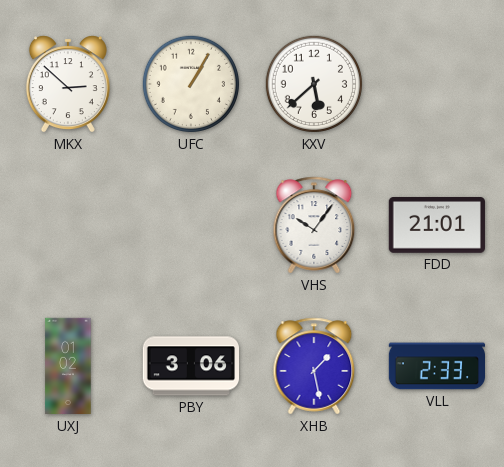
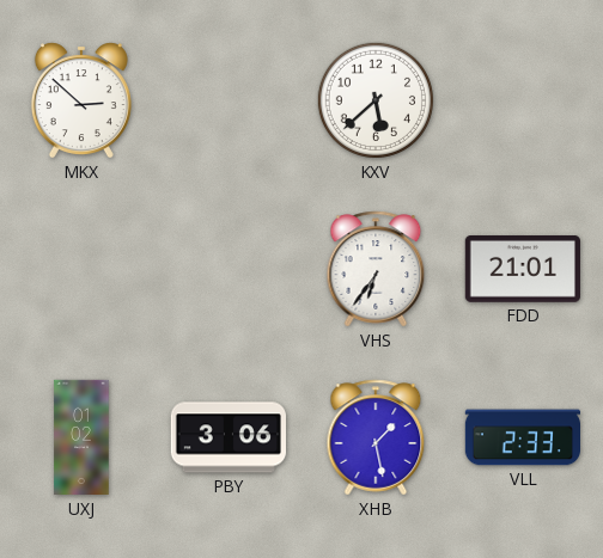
UFC: 1:05 -> none
VHS: 10:06 -> 6:36
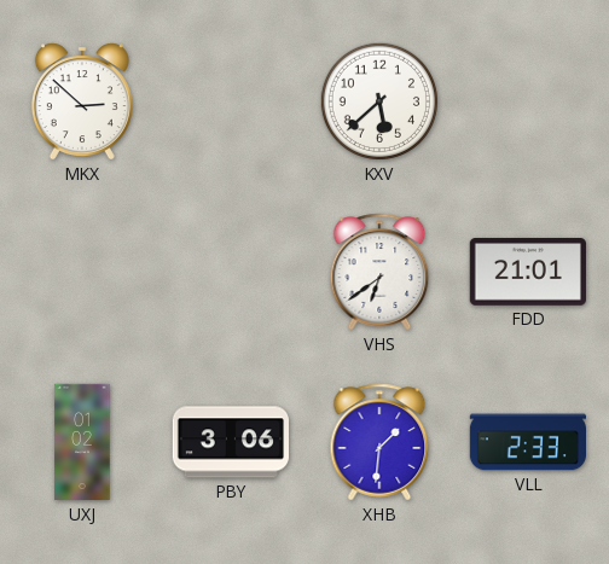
VHS: 6:36 -> 6:39
XHB: 1:28 -> 1:31
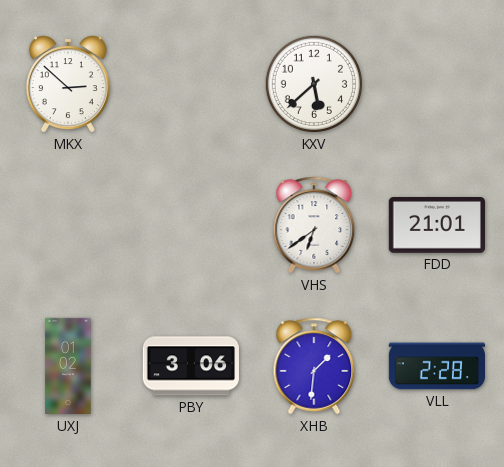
VLL: 2:33 -> 2:28
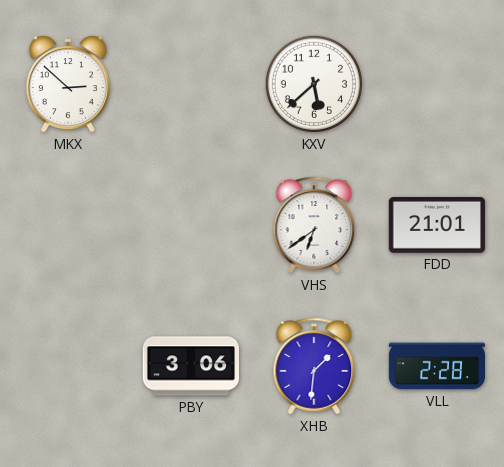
UXJ: 01:02 -> none
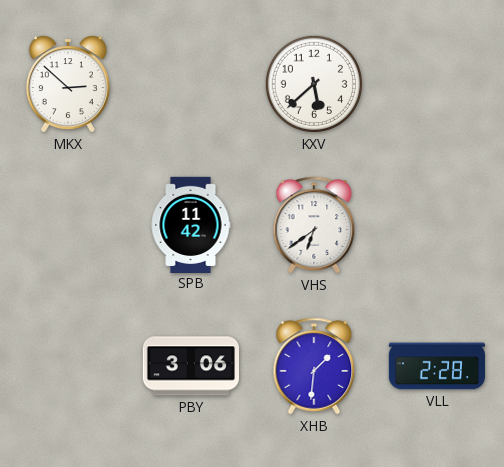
SPB: none -> 11:42
FDD: 21:01 -> none
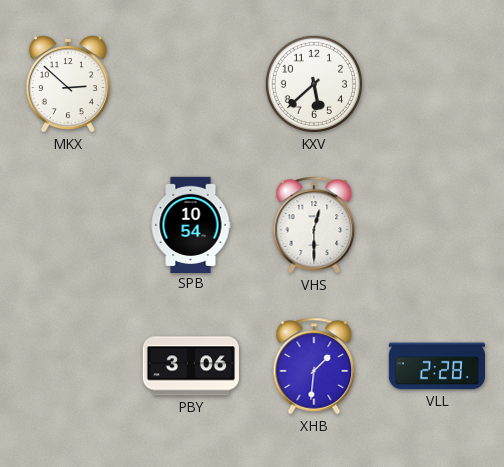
SPB: 11:42 -> 10:54
VHS: 6:39 -> 12:30
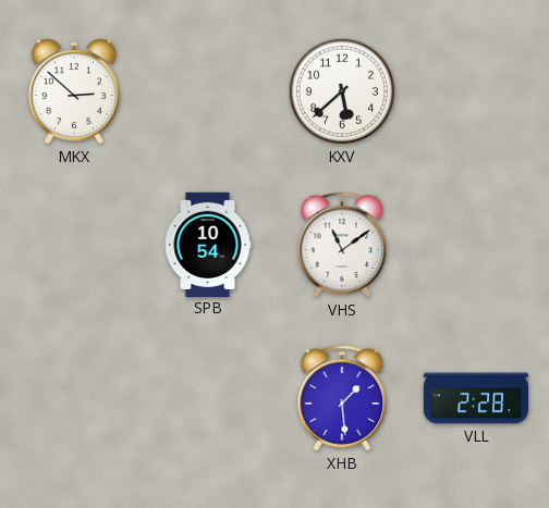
VHS: 12:30 -> 11:09
PBY: 3:06 -> none
XHB: 1:31 -> 1:29
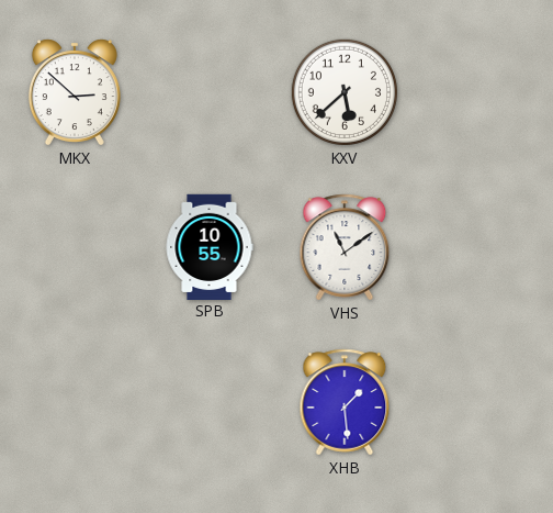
SPB: 10:54 -> 10:55
VLL: 2:28 -> none
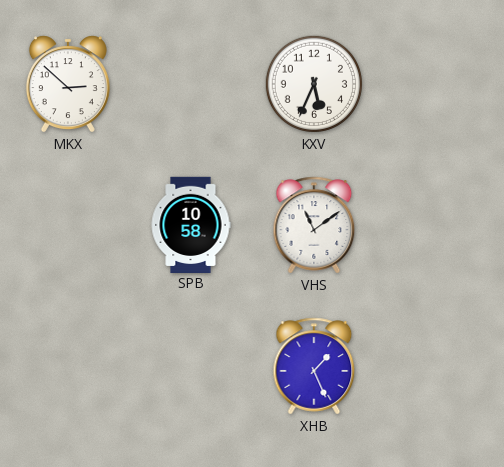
KXV: 5:38 -> 5:34
SPB: 10:55 -> 10:58
XHB: 1:29 -> 1:26
